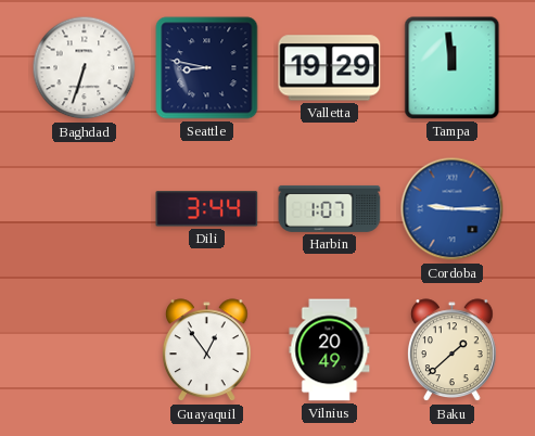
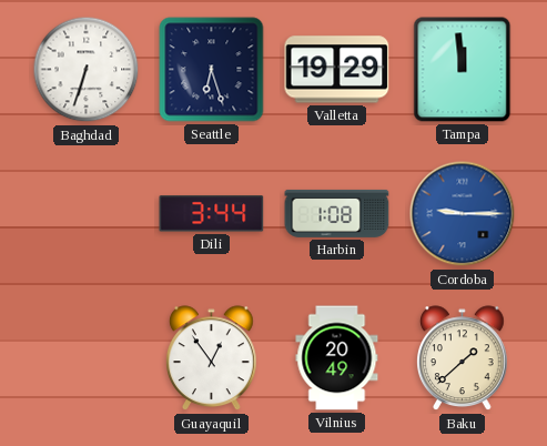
Seattle: 8:47 -> 6:27
Harbin: 1:07 -> 1:08
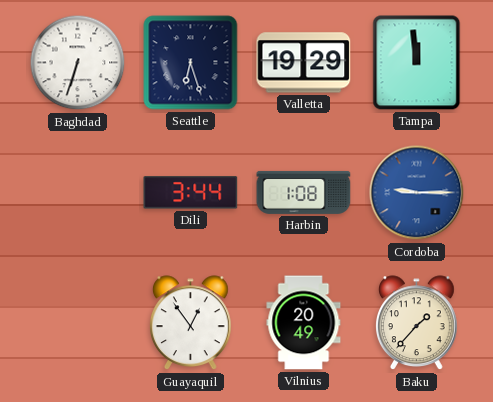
Baku: 1:38 -> 1:37
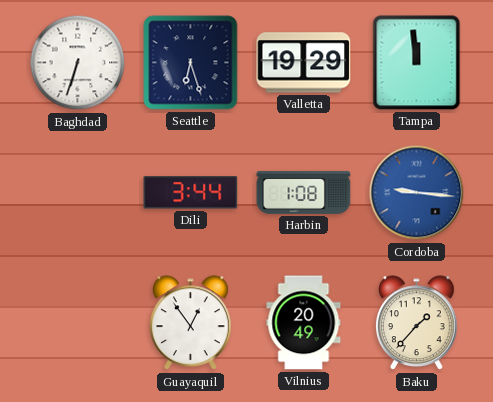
Cordoba: 9:15 -> 9:16
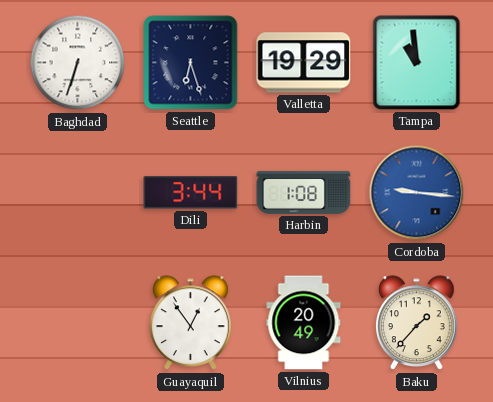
Tampa: 11:59 -> 10:59
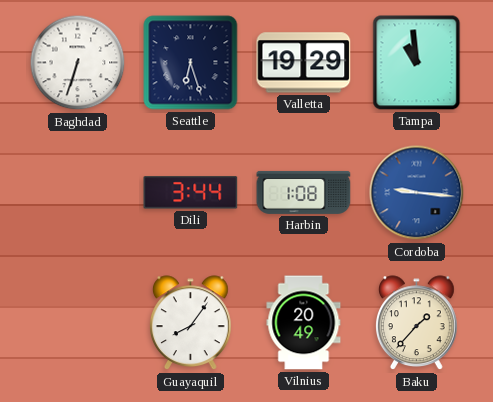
Guayaquil: 12:54 -> 8:06
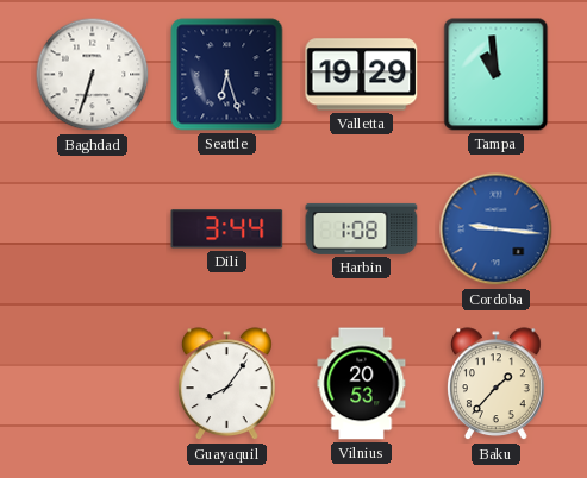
Vilnius: 20:49 -> 20:53
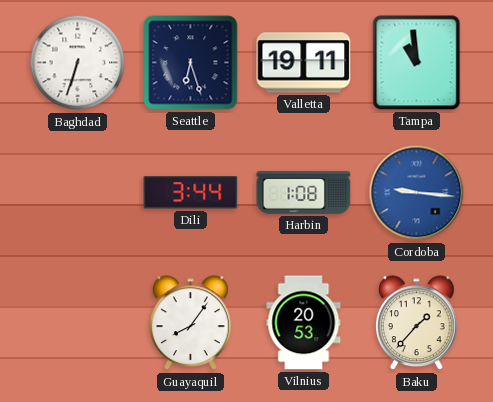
Valletta: 19:29 -> 19:11
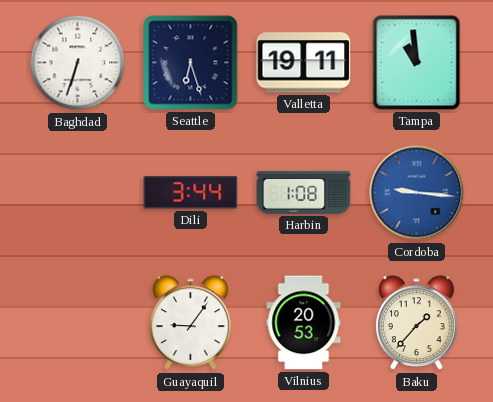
Guayaquil: 8:06 -> 9:06
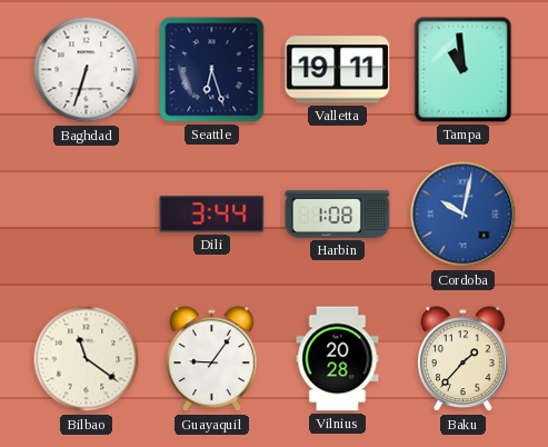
Cordoba: 9:16 -> 10:02
Bilbao: none -> 11:21
Vilnius: 20:53 -> 20:28
